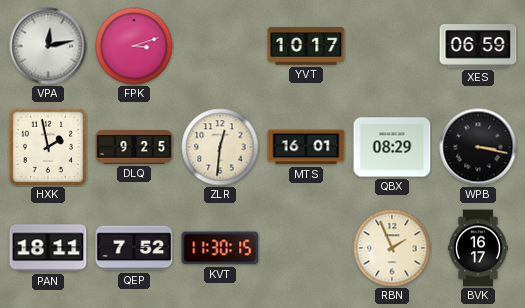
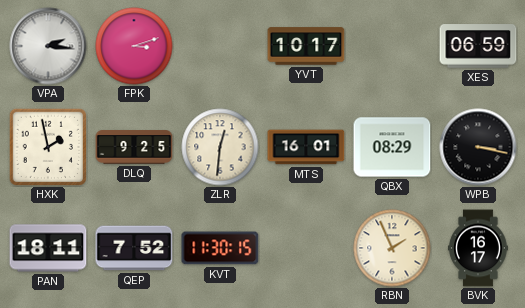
VPA: 12:13 -> 2:16
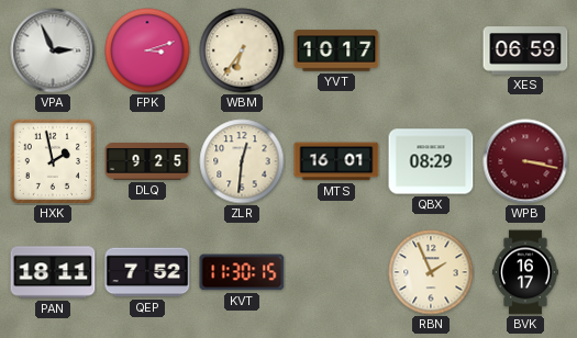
VPA: 2:16 -> 2:56
WBM: none -> 6:36
WPB dial: black -> burgundy
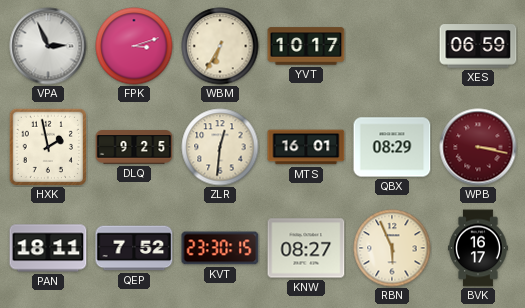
WBM: 6:36 -> 6:35
KVT: 11:30 -> 23:30
KNW: none -> 08:27
RBN: 1:56 -> 5:56
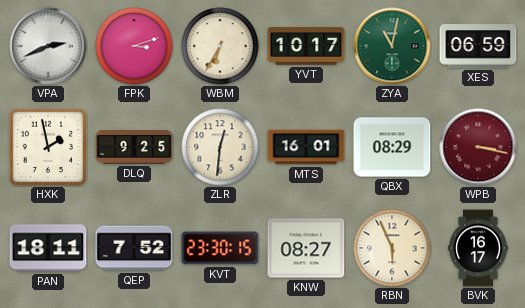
VPA: 2:56 -> 2:41
ZYA: none -> 11:02
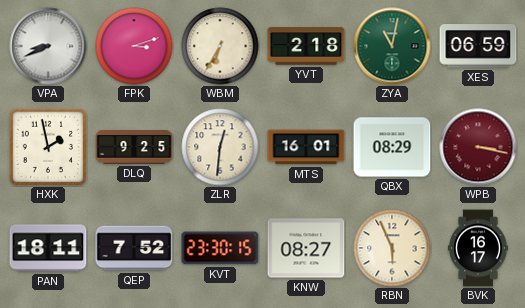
VPA: 2:41 -> 8:41
YVT: 10:17 -> 2:18
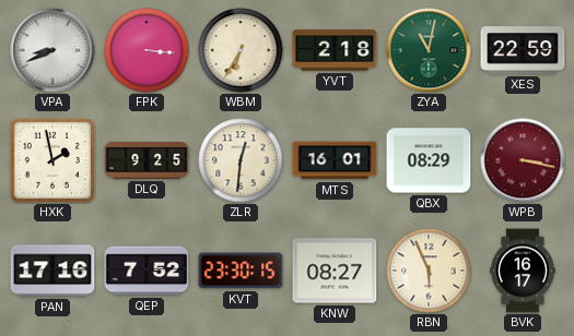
FPK: 3:12 -> 3:16
XES: 06:59 -> 22:59
PAN: 18:11 -> 17:16
